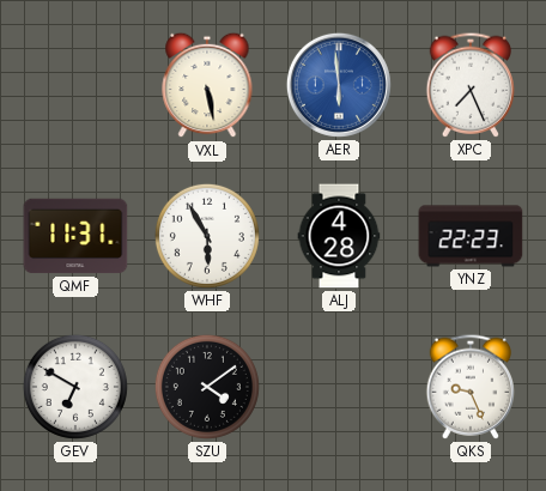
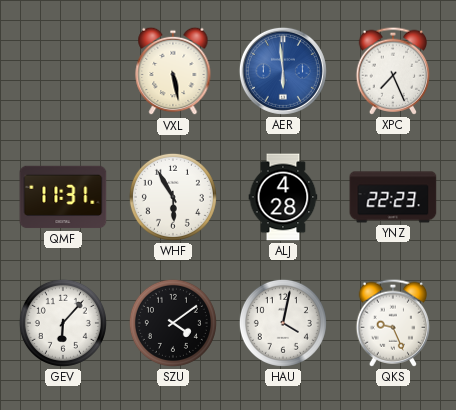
GEV: 6:50 -> 6:07
HAU: none -> 4:02
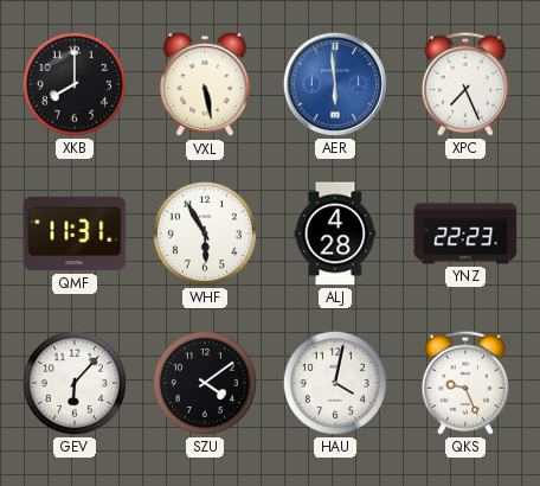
XKB: none -> 8:00
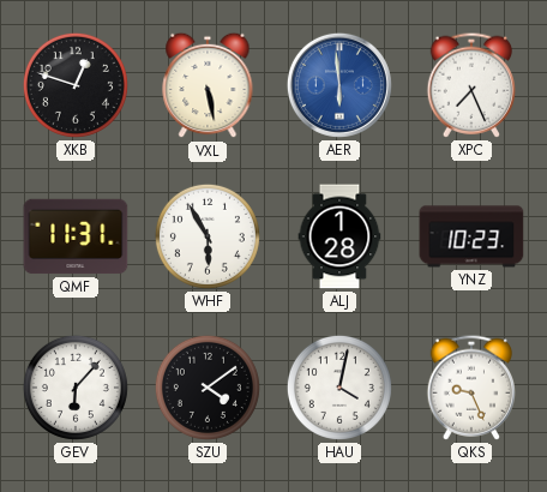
XKB: 8:00 -> 12:48
ALJ: 4:28 -> 1:28
YNZ: 22:23 -> 10:23
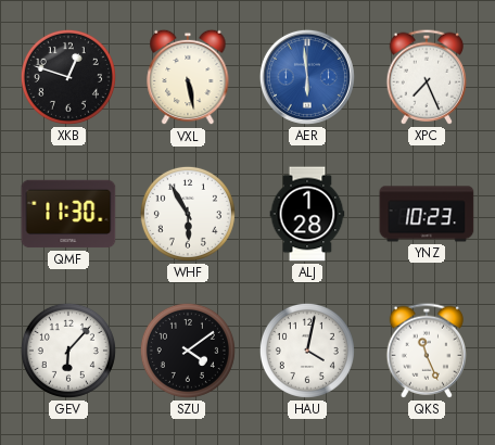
QMF: 11:31 -> 11:30
QKS: 9:26 -> 11:26
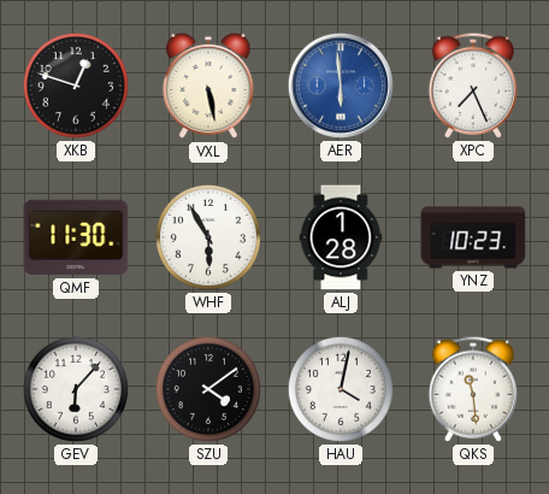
QKS: 11:26 -> 11:29
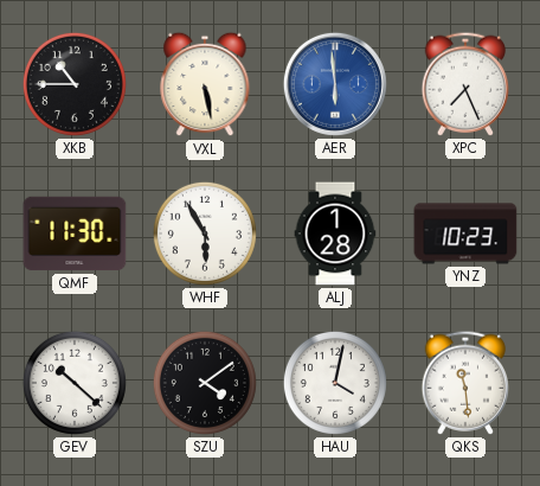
XKB: 12:48 -> 10:45
GEV: 6:07 -> 10:22
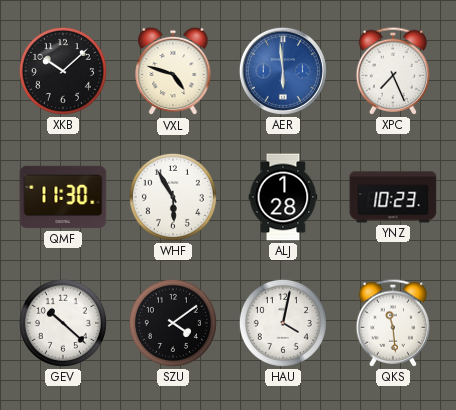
XKB: 10:45 -> 10:08
VXL: 5:28 -> 4:48
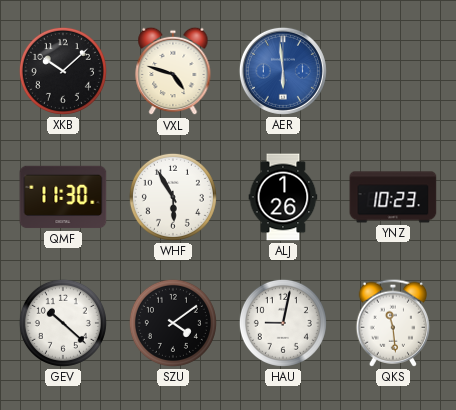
XPC: 7:26 -> none
ALJ: 1:28 -> 1:26
HAU: 4:02 -> 9:02
